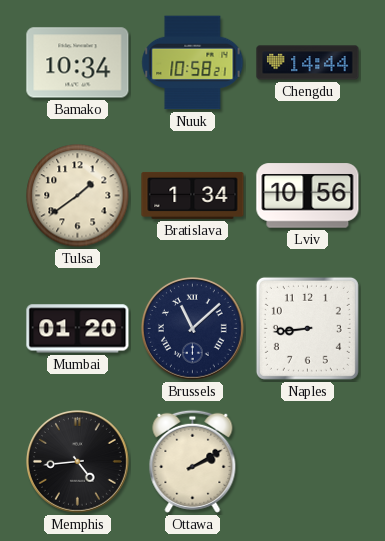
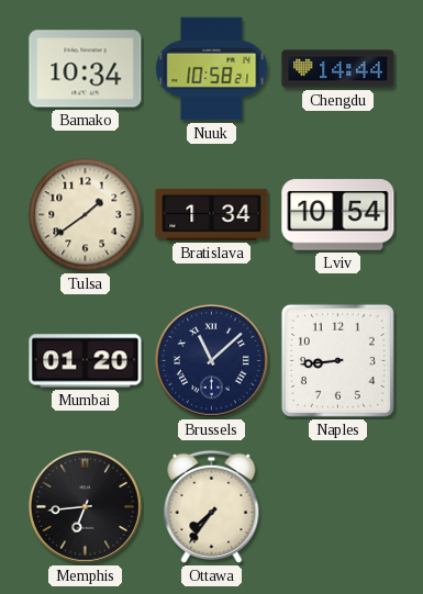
Lviv: 10:56 -> 10:54
Memphis: 4:44 -> 6:44
Ottawa: 2:10 -> 7:36
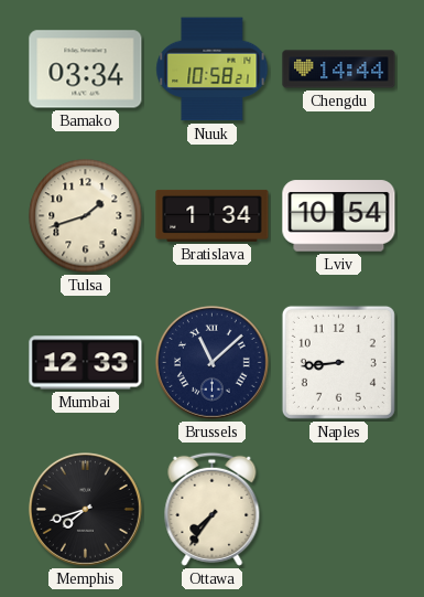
Bamako: 10:34 -> 03:34
Tulsa: 1:39 -> 1:42
Mumbai: 01:20 -> 12:33
Memphis: 6:44 -> 7:42
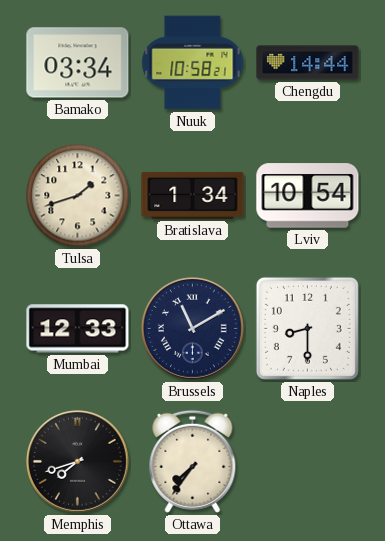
Brussels: 11:08 -> 11:10
Naples: 8:44 -> 8:30
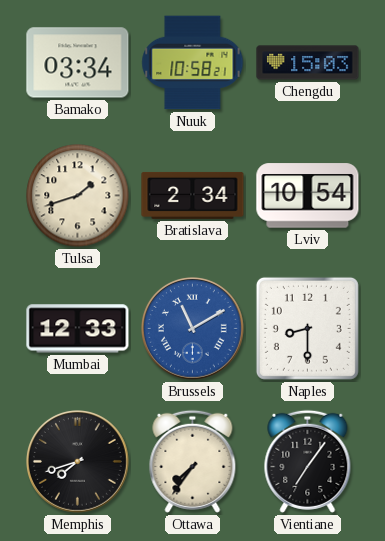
Chengdu: 14:44 -> 15:03
Bratislava: 1:34 -> 2:34
Brussels dial: navy -> blue
Vientiane: none -> 7:06
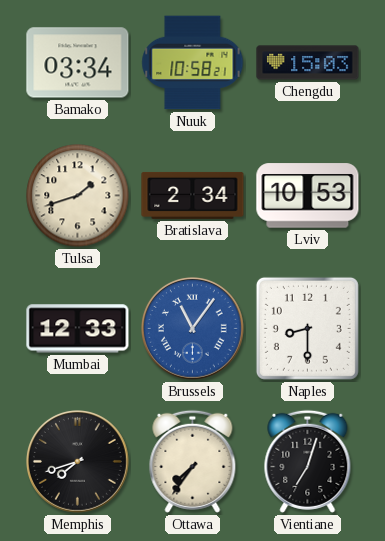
Lviv: 10:54 -> 10:53
Brussels: 11:10 -> 11:06
Vientiane: 7:06 -> 7:03
